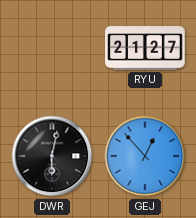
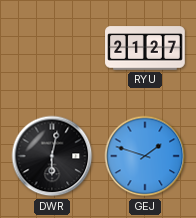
GEJ: 12:53 -> 1:48
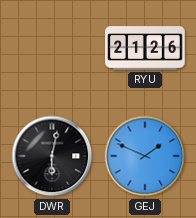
RYU: 21:27 -> 21:26
GEJ: 1:48 -> 1:49
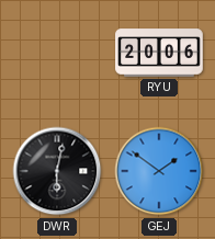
RYU: 21:26 -> 20:06
GEJ: 1:49 -> 1:51
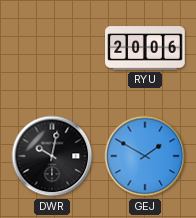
DWR: 6:02 -> 10:02
GEJ: 1:51 -> 1:50
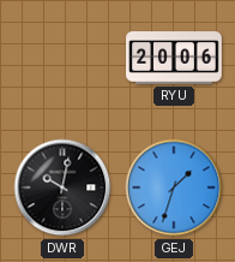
GEJ: 1:50 -> 1:33
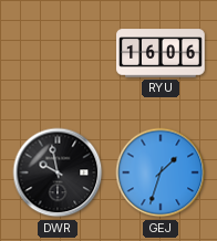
RYU: 20:06 -> 16:06
DWR: 10:02 -> 9:58
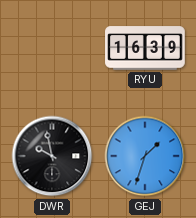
RYU: 16:06 -> 16:39
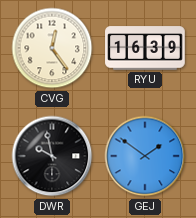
CVG: none -> 12:24
GEJ: 1:33 -> 1:51
